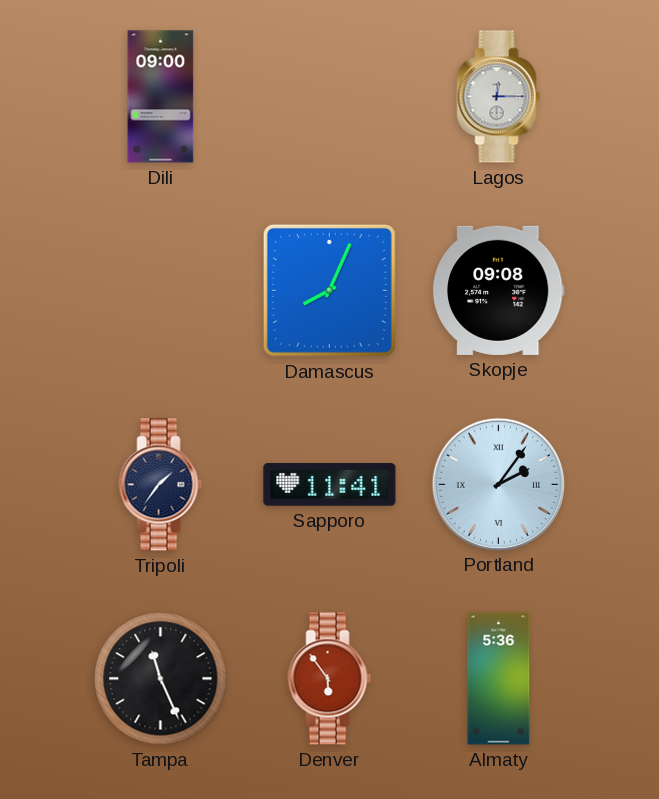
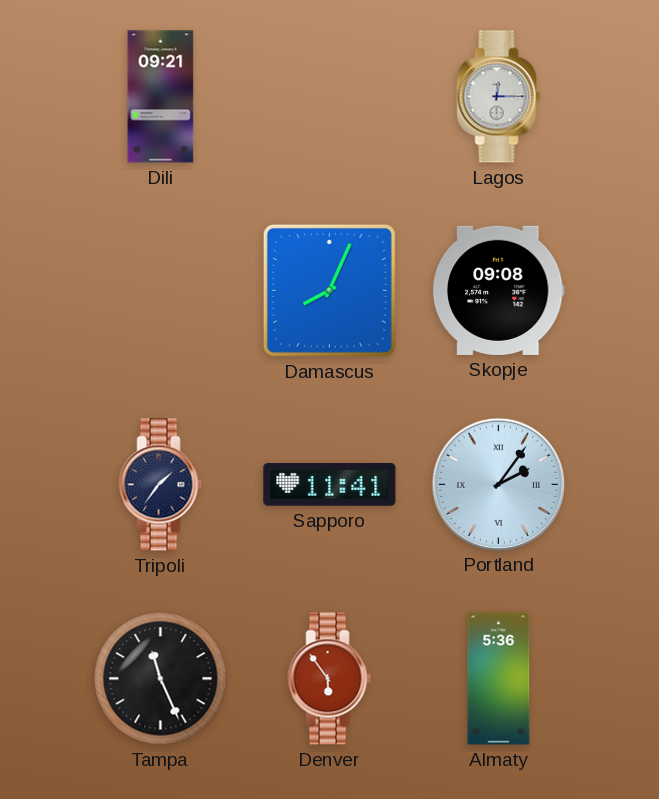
Dili: 09:00 -> 09:21
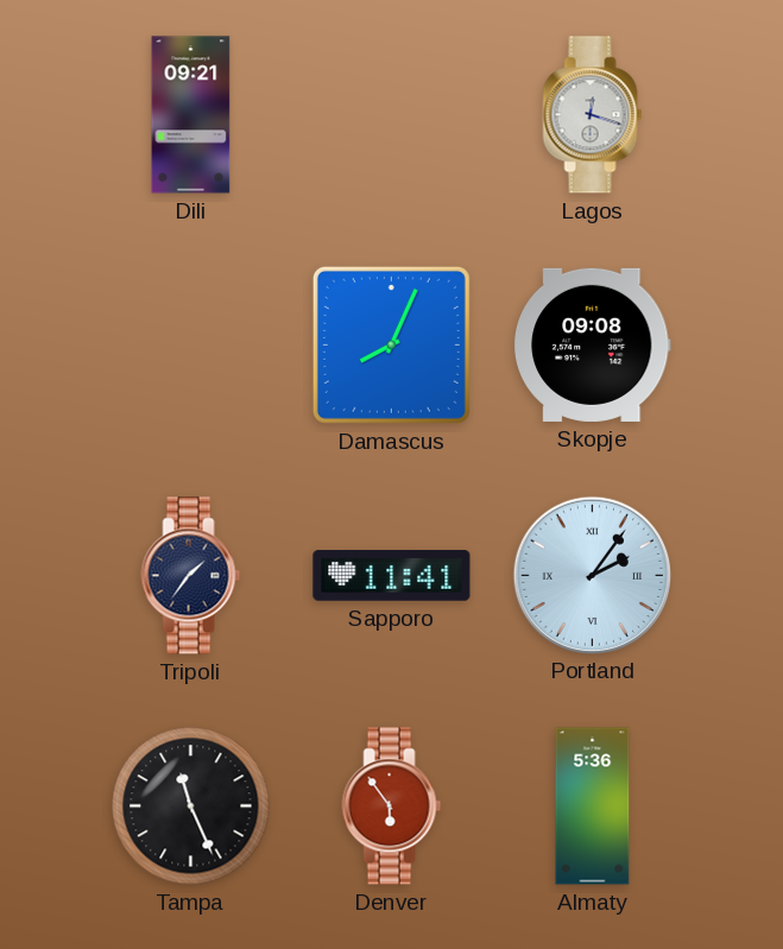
Lagos: 12:15 -> 12:18
